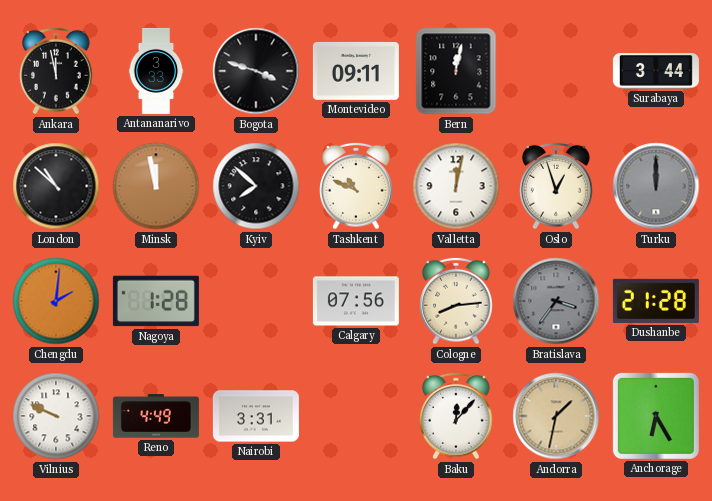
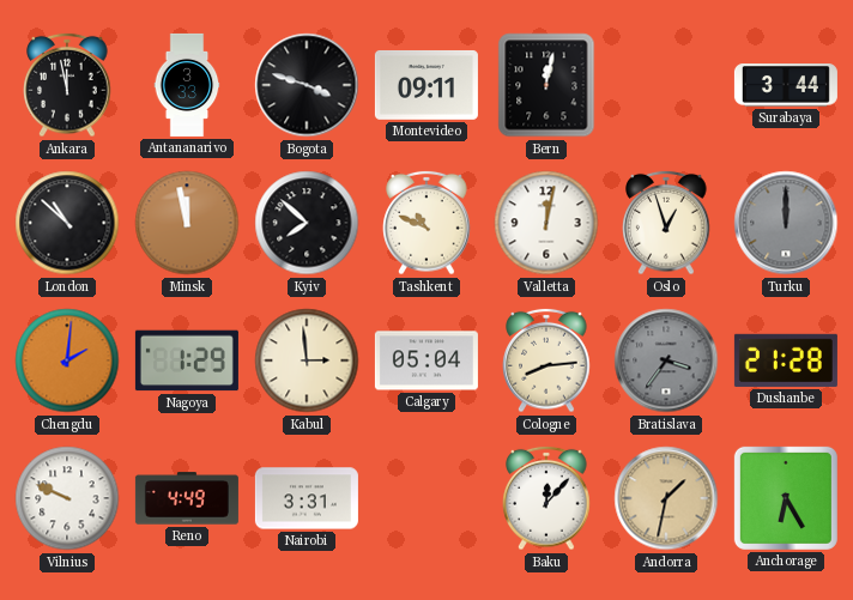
Nagoya: 1:28 -> 1:29
Kabul: none -> 2:59
Calgary: 07:56 -> 05:04
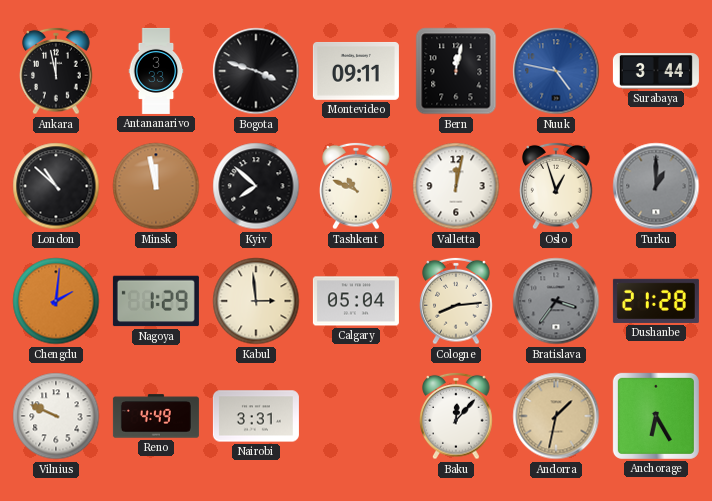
Nuuk: none -> 4:47
Turku: 12:00 -> 1:00
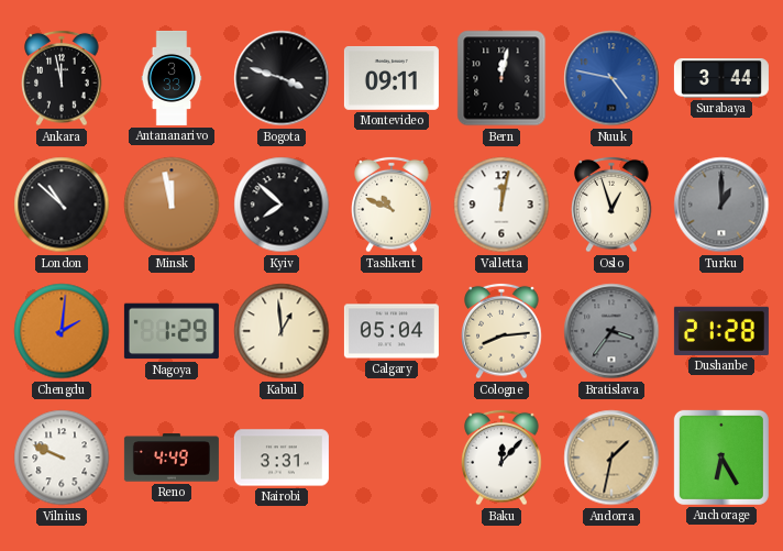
Kabul: 2:59 -> 12:59
